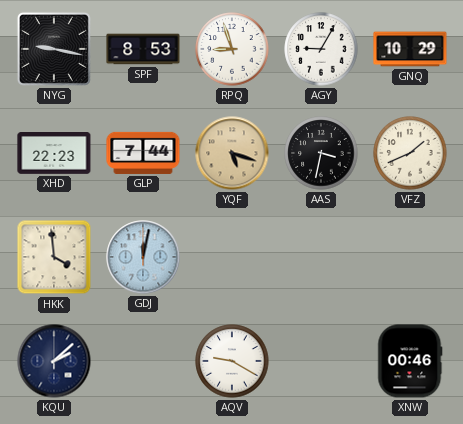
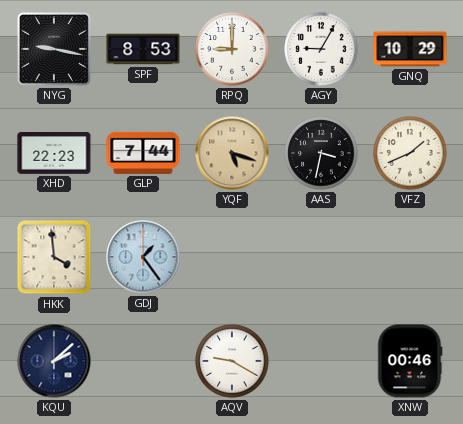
RPQ: 8:57 -> 9:00
GDJ: 12:02 -> 1:24
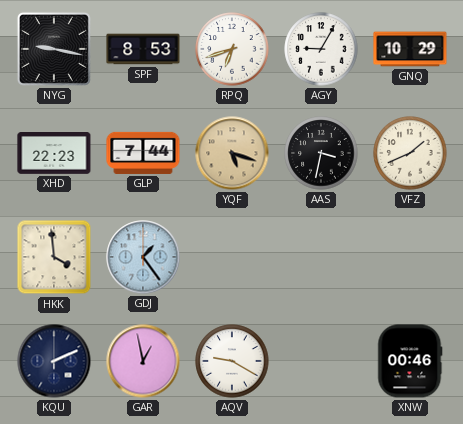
RPQ: 9:00 -> 6:42
KQU: 2:08 -> 2:11
GAR: none -> 12:58
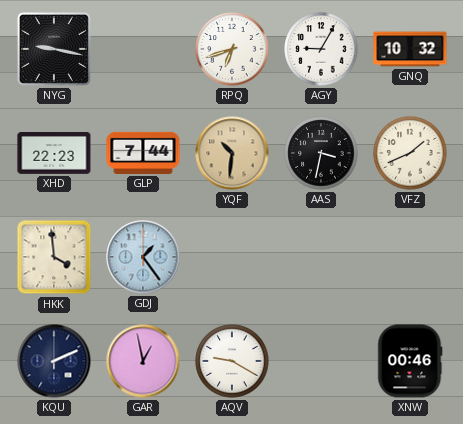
SPF: 8:53 -> none
GNQ: 10:29 -> 10:32
YQF: 5:18 -> 10:31
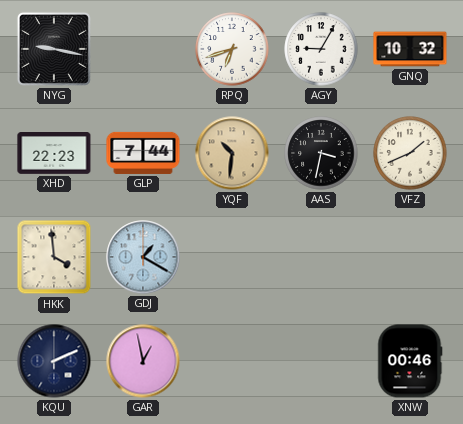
GDJ: 1:24 -> 1:20
AQV: 9:20 -> none
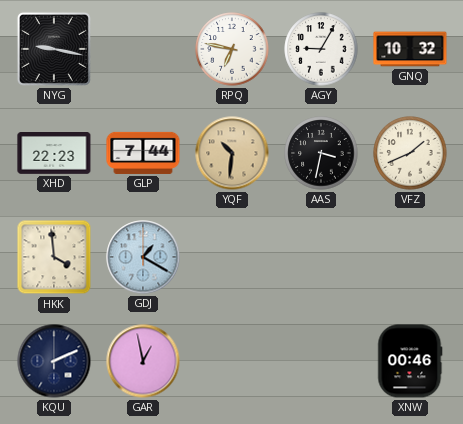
RPQ: 6:42 -> 6:47
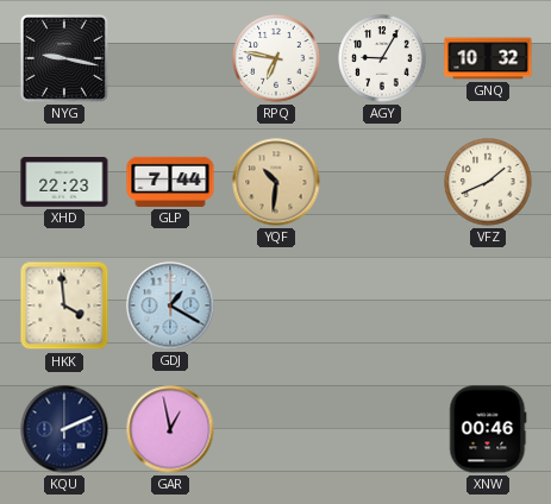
AAS: 3:32 -> none
